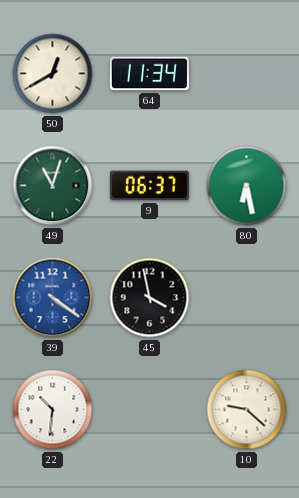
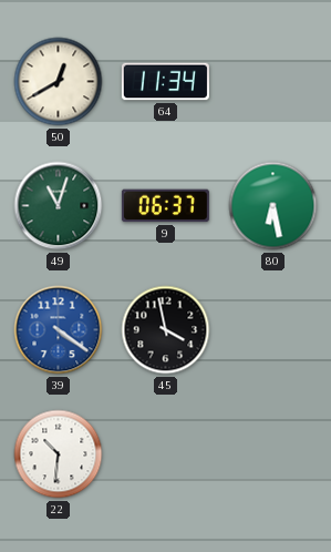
10: 9:22 -> none
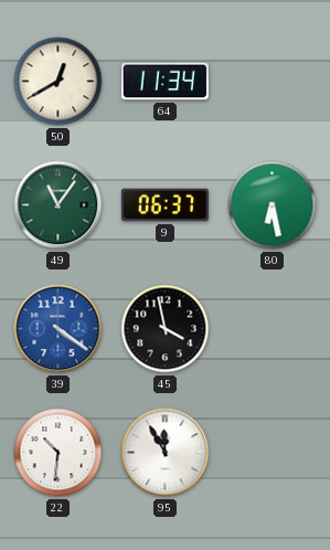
49: 11:03 -> 11:06
95: none -> 11:55
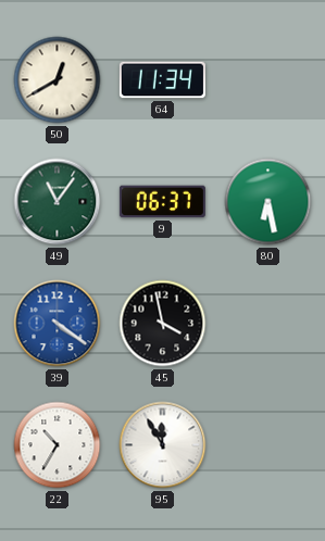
22: 10:31 -> 10:35
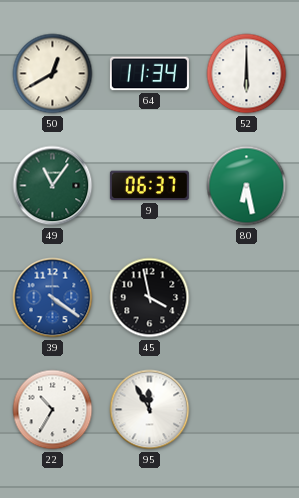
52: none -> 6:00
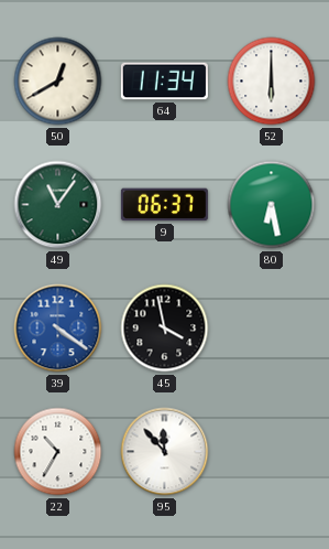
95: 11:55 -> 11:53
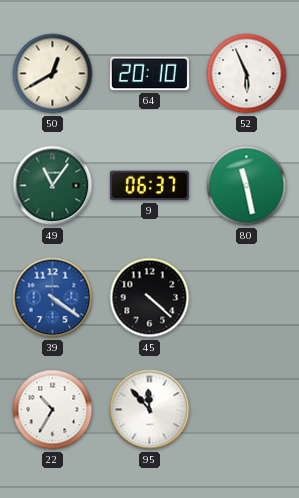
64: 11:34 -> 20:10
52: 6:00 -> 5:56
80: 6:28 -> 11:28
45: 3:58 -> 4:22
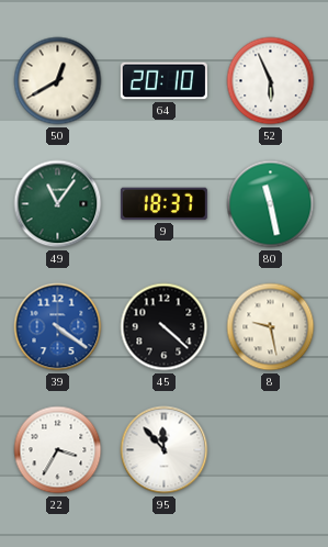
9: 06:37 -> 18:37
8: none -> 9:28
22: 10:35 -> 3:35
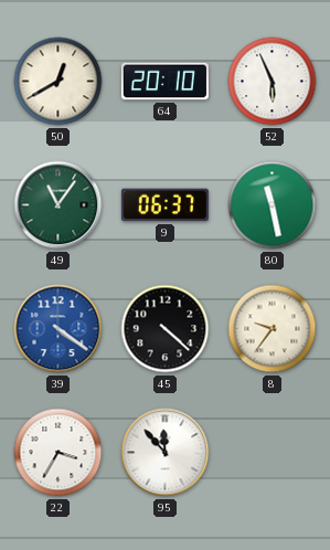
9: 18:37 -> 06:37
8: 9:28 -> 9:36
